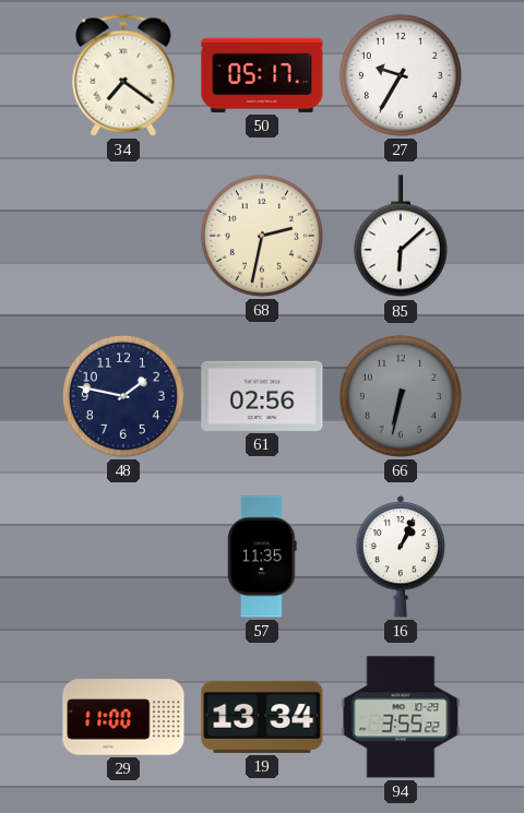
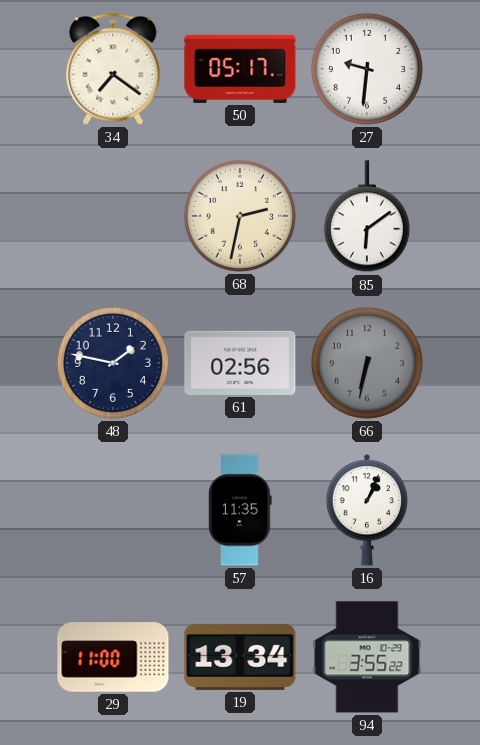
27: 9:35 -> 9:31
85: 6:08 -> 6:09
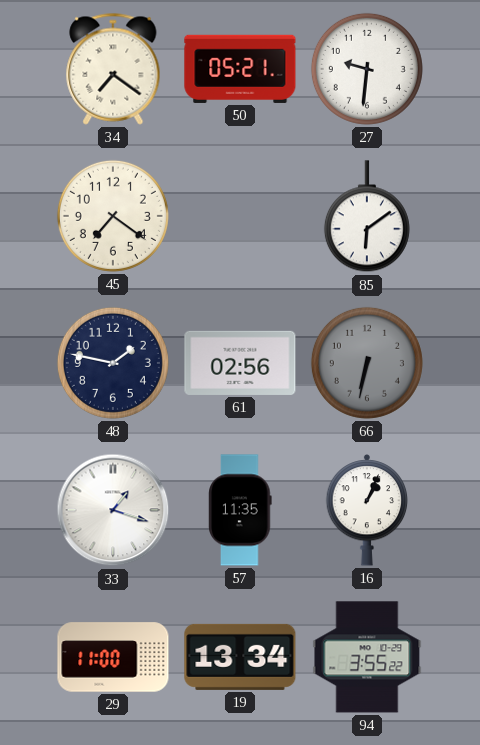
50: 05:17 -> 05:21
45: none -> 7:21
68: 2:32 -> none
33: none -> 1:18
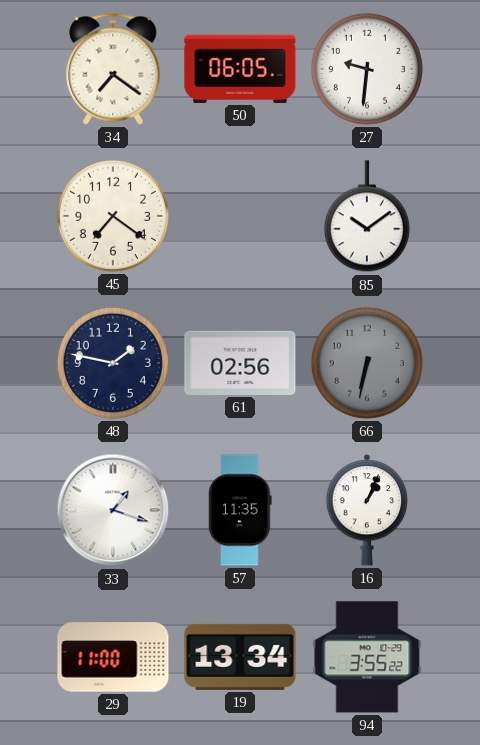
50: 05:21 -> 06:05
85: 6:09 -> 10:09
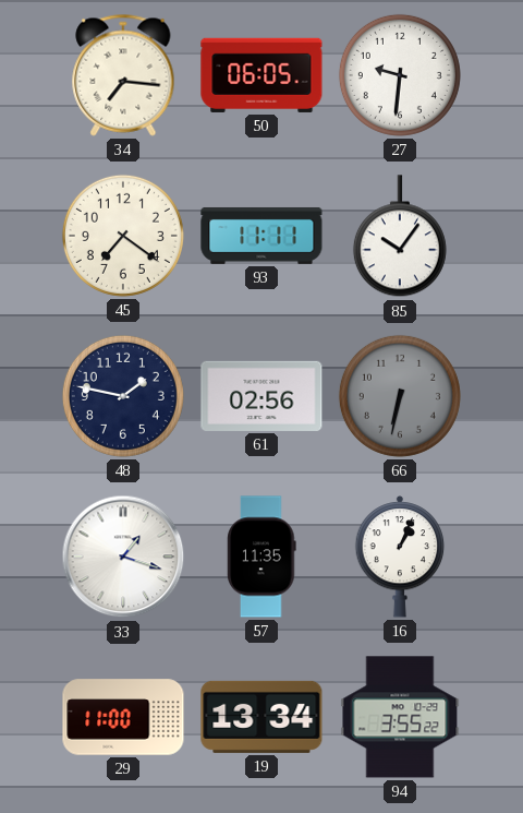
34: 7:21 -> 7:16
93: none -> 11:11
85: 10:09 -> 10:06
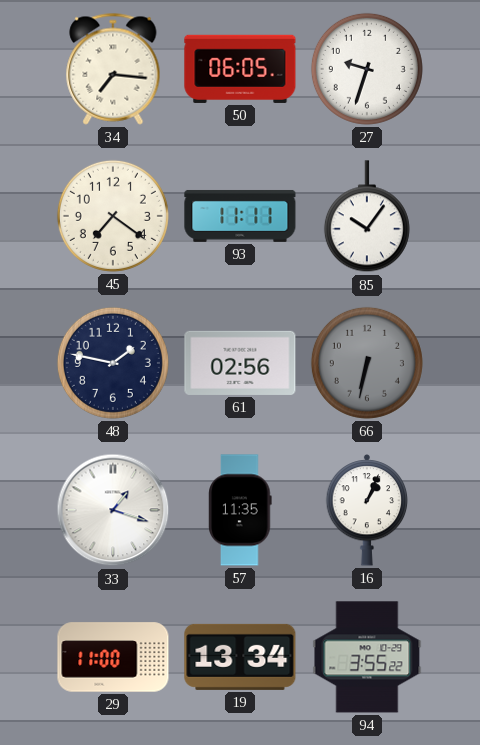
27: 9:31 -> 9:33
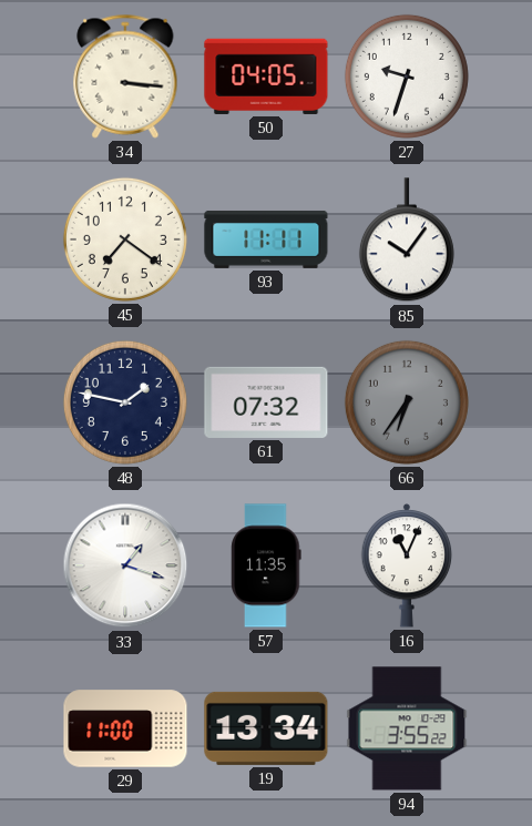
34: 7:16 -> 3:16
50: 06:05 -> 04:05
61: 02:56 -> 07:32
66: 6:32 -> 6:36
16: 1:04 -> 11:04
